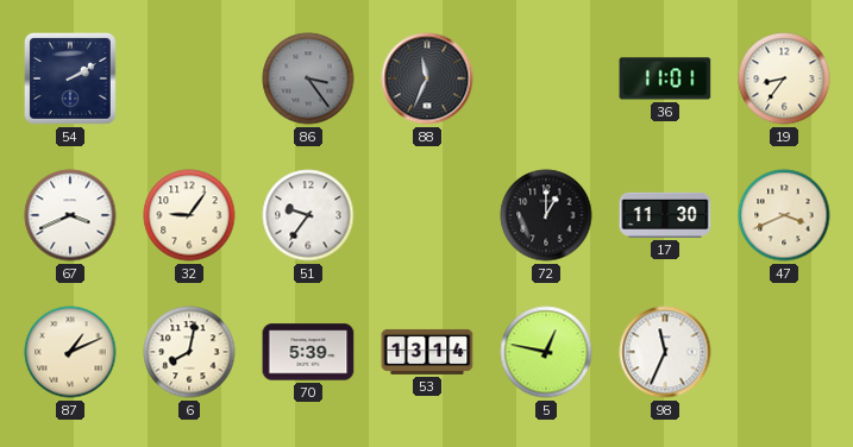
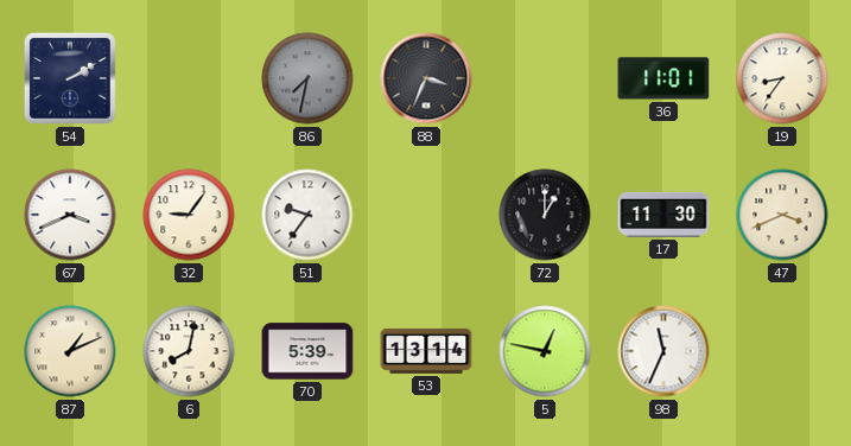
86: 3:24 -> 7:32
88: 11:34 -> 3:34
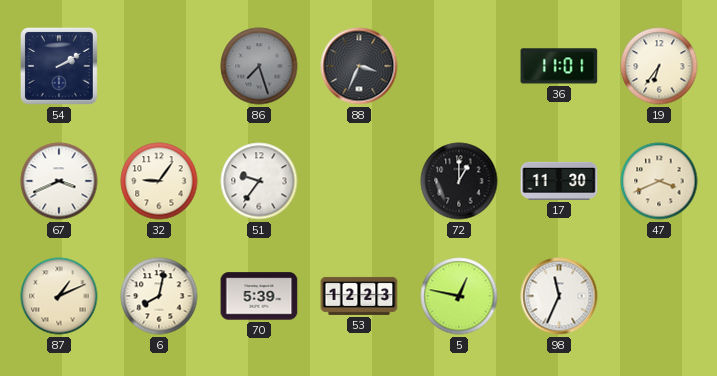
86: 7:32 -> 7:27
19: 8:36 -> 6:36
53: 13:14 -> 12:23
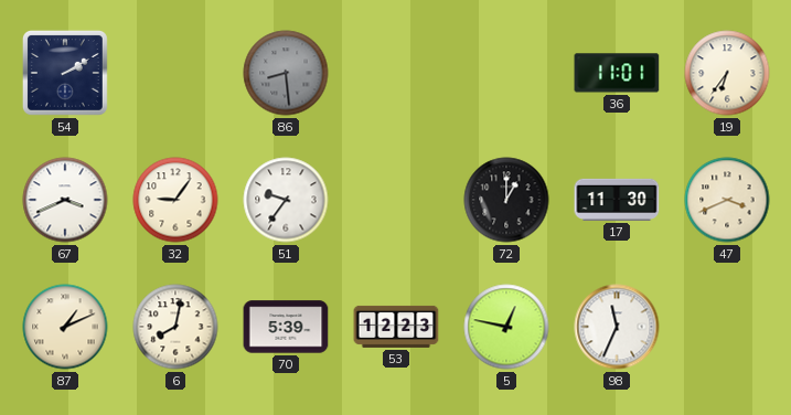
86: 7:27 -> 8:29
88: 3:34 -> none
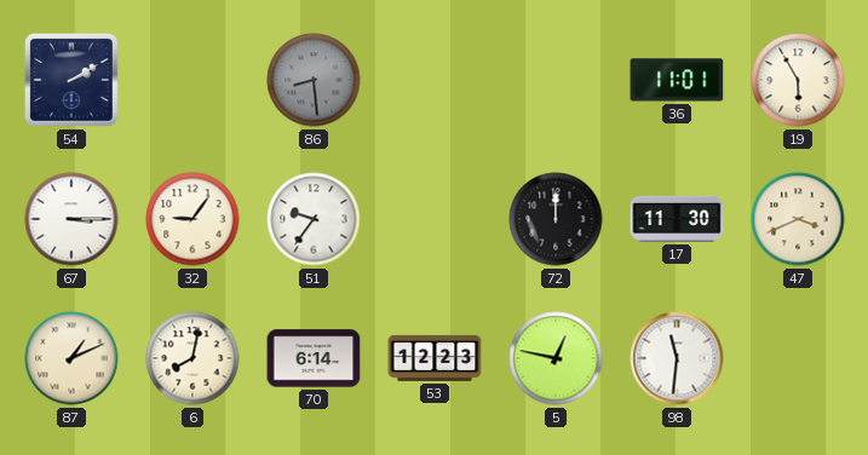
19: 6:36 -> 5:55
67: 3:41 -> 3:15
72: 1:00 -> 12:00
70: 5:39 -> 6:14
98: 11:34 -> 11:31
